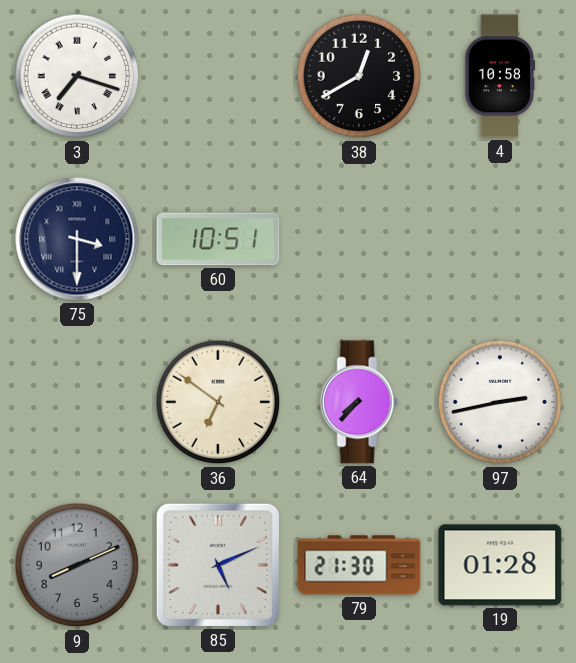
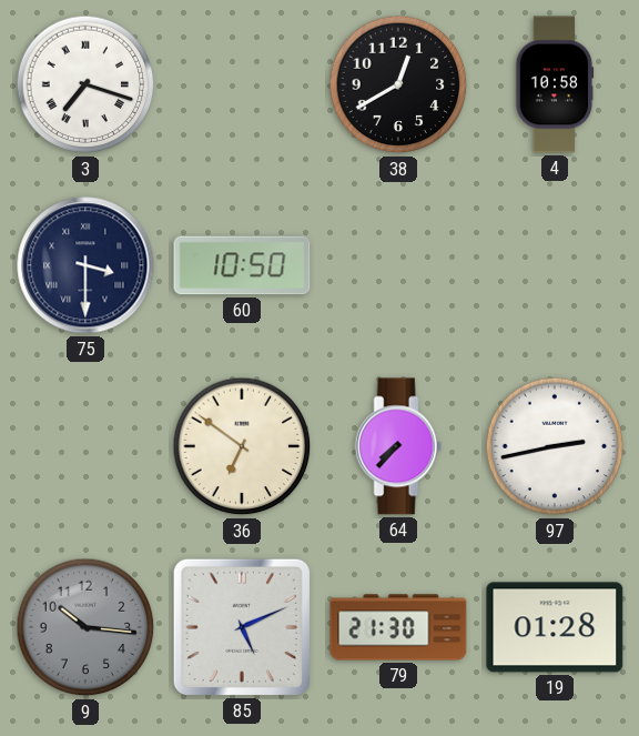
60: 10:51 -> 10:50
9: 8:11 -> 10:16
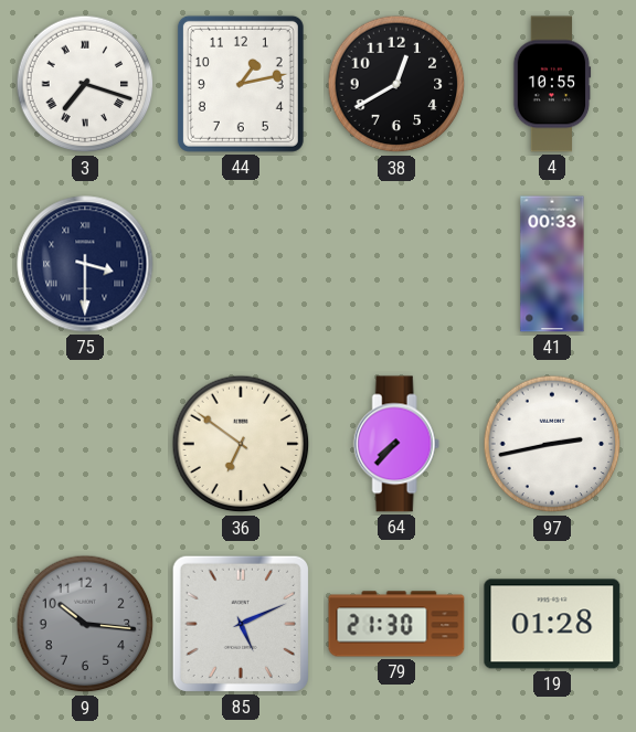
44: none -> 1:13
4: 10:58 -> 10:55
60: 10:50 -> none
41: none -> 00:33
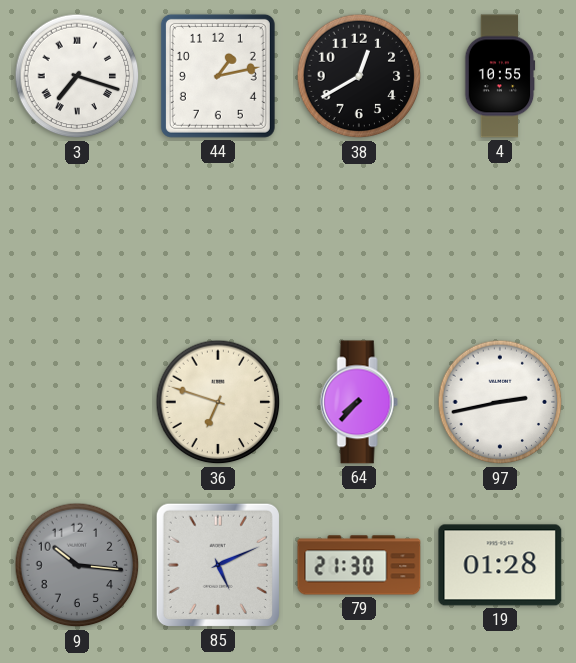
75: 3:30 -> none
41: 00:33 -> none
36: 6:51 -> 6:48
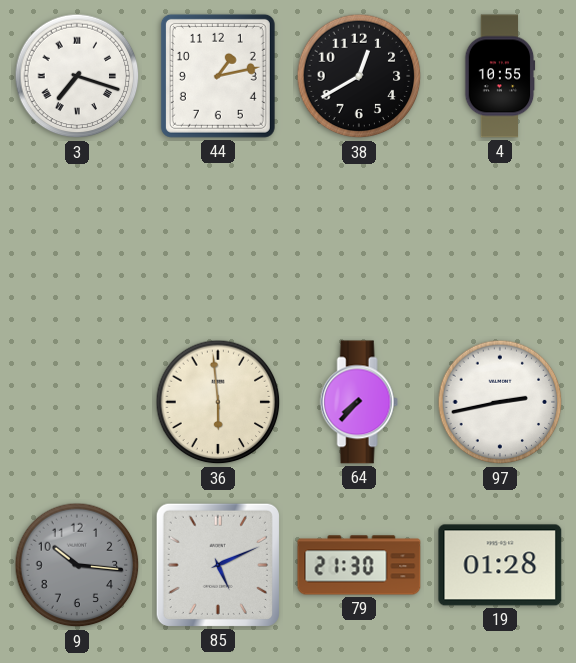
36: 6:48 -> 5:59
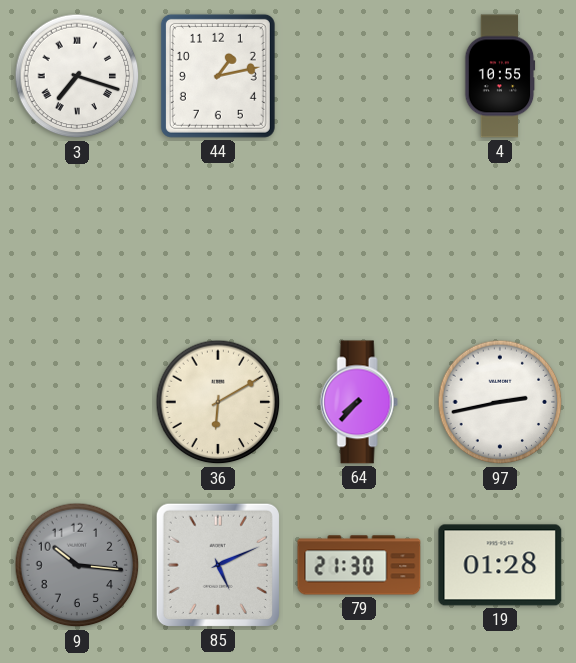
38: 12:40 -> none
36: 5:59 -> 6:10
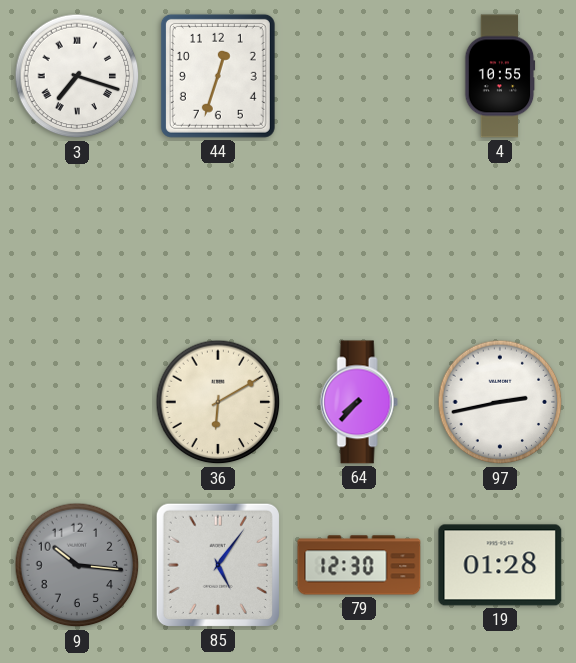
44: 1:13 -> 12:33
85: 5:11 -> 5:06
79: 21:30 -> 12:30
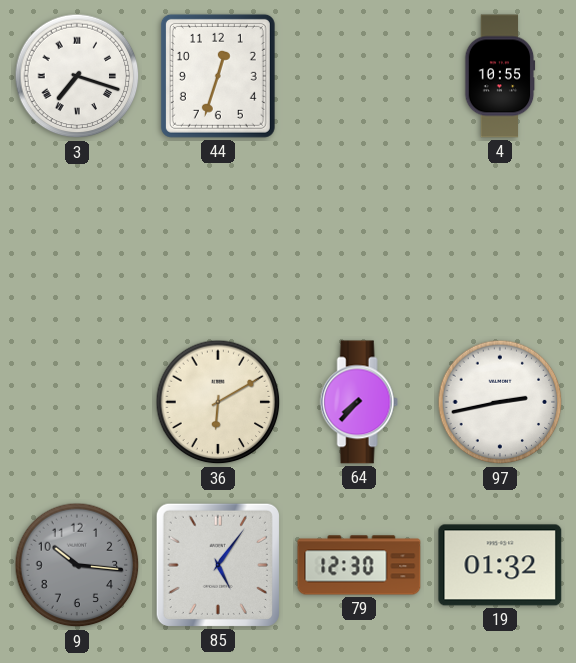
19: 01:28 -> 01:32
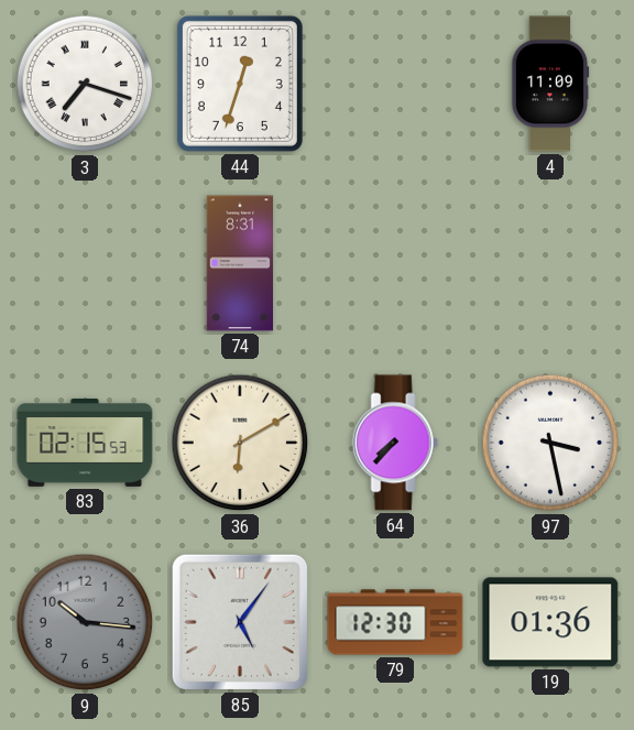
4: 10:55 -> 11:09
74: none -> 8:31
83: none -> 02:15
97: 2:43 -> 3:28
19: 01:32 -> 01:36
